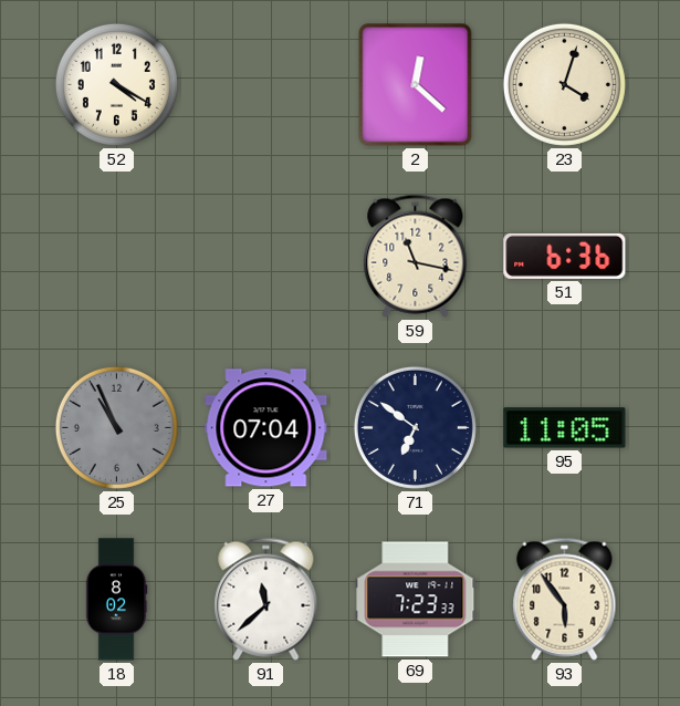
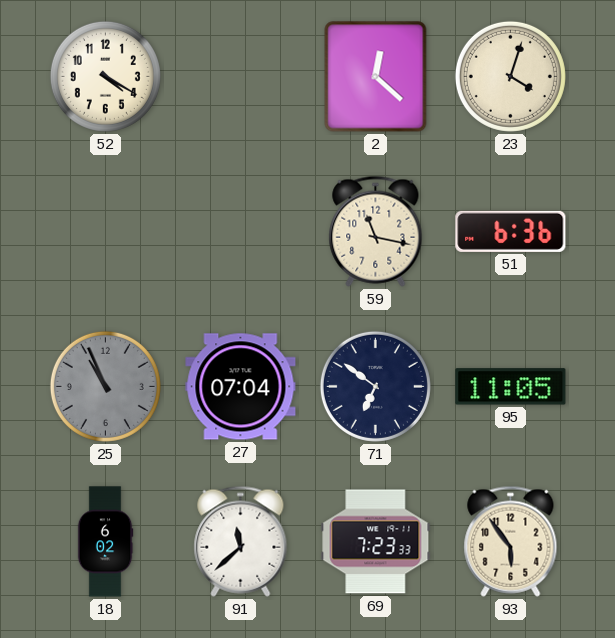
18: 8:02 -> 6:02
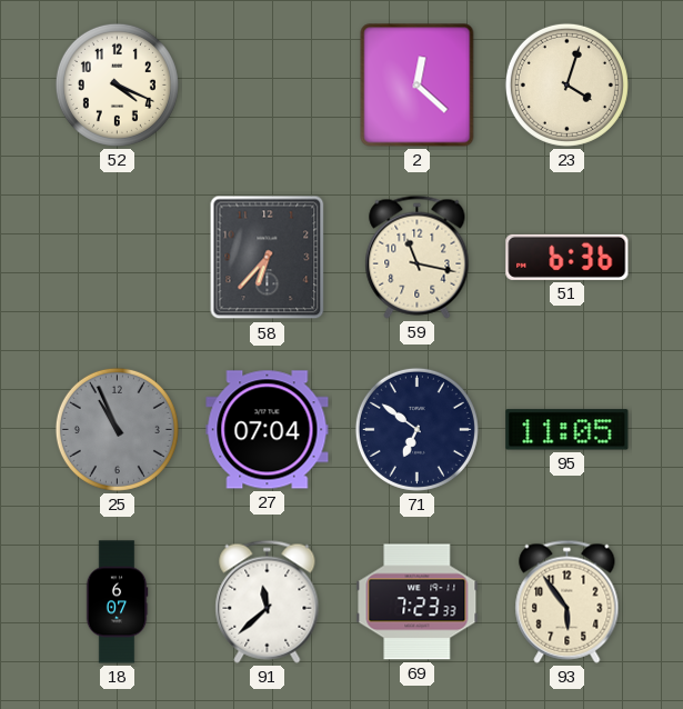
52: 4:20 -> 4:19
58: none -> 6:37
18: 6:02 -> 6:07
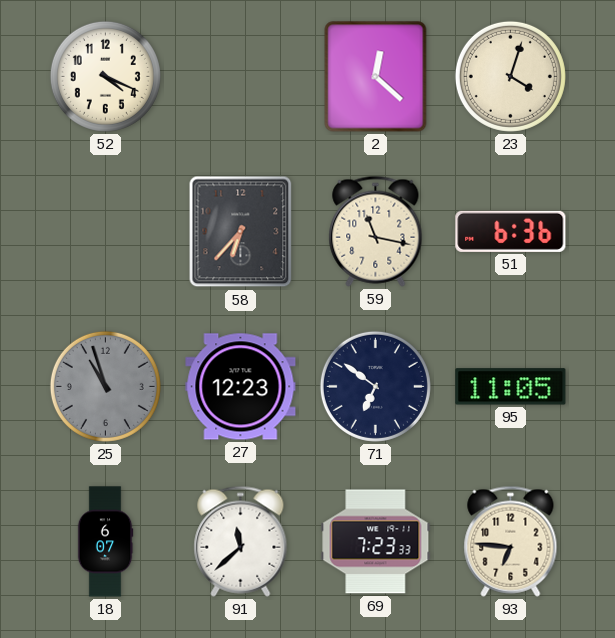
25: 10:56 -> 10:57
27: 07:04 -> 12:23
93: 5:54 -> 6:46
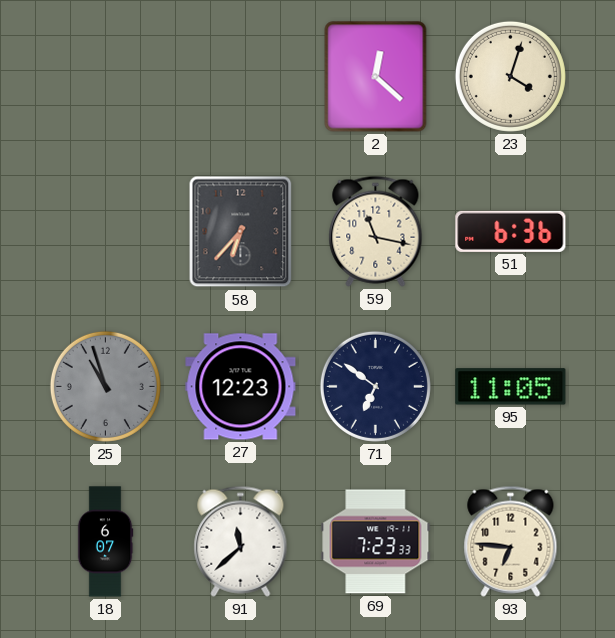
52: 4:19 -> none
